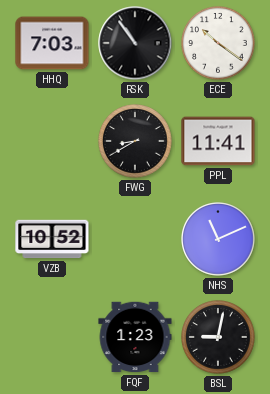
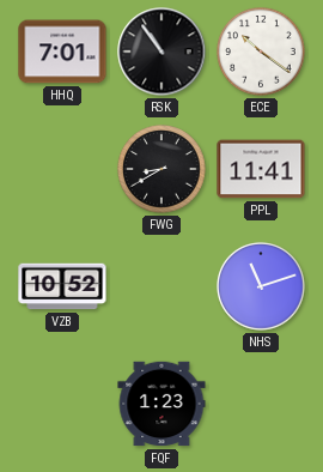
HHQ: 7:03 -> 7:01
NHS: 11:11 -> 11:12
BSL: 9:02 -> none
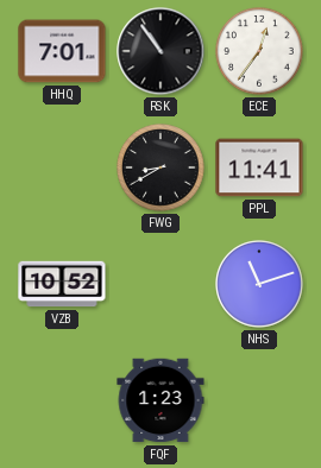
ECE: 10:21 -> 12:36
